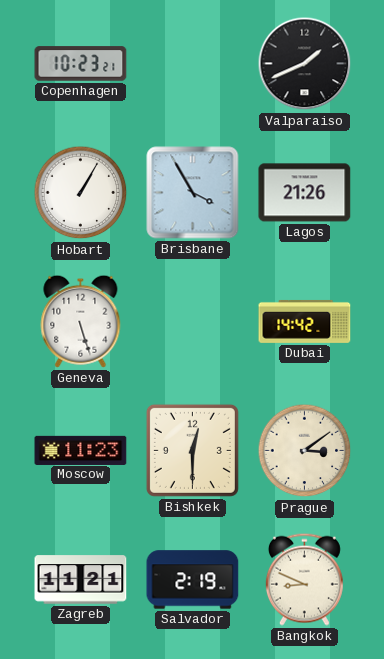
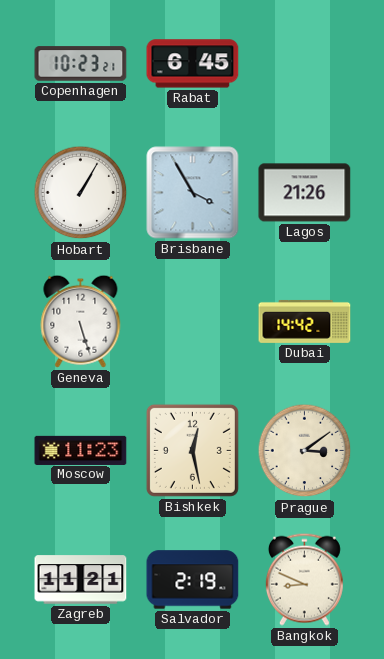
Rabat: none -> 6:45
Valparaiso: 1:41 -> none
Bishkek: 12:30 -> 12:28
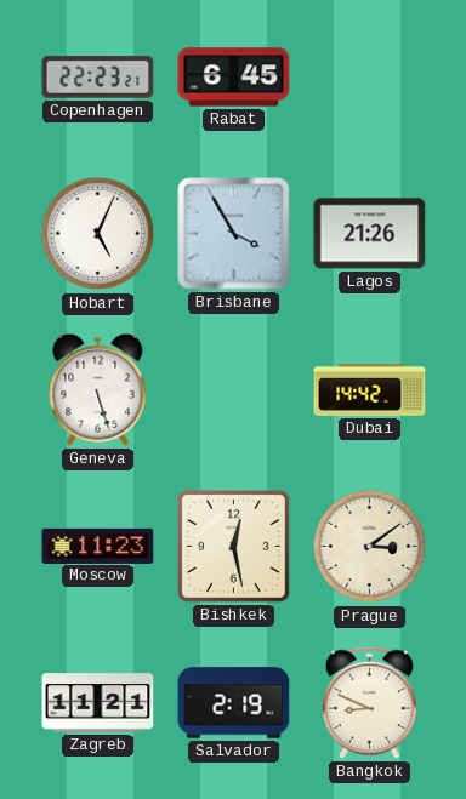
Copenhagen: 10:23 -> 22:23
Hobart: 1:05 -> 5:04
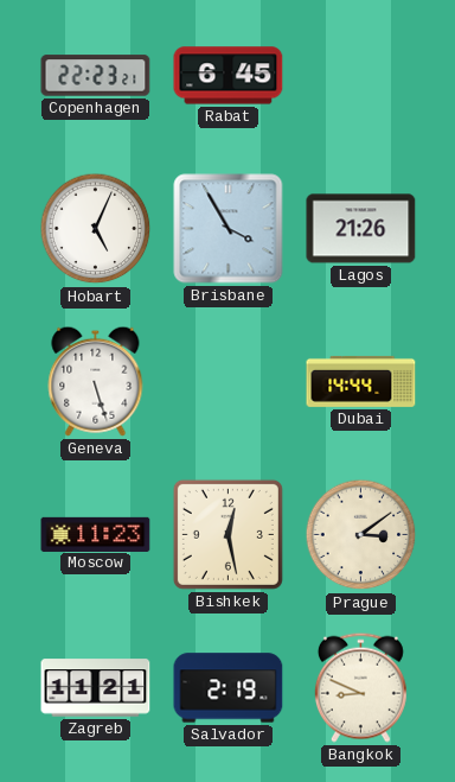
Dubai: 14:42 -> 14:44
